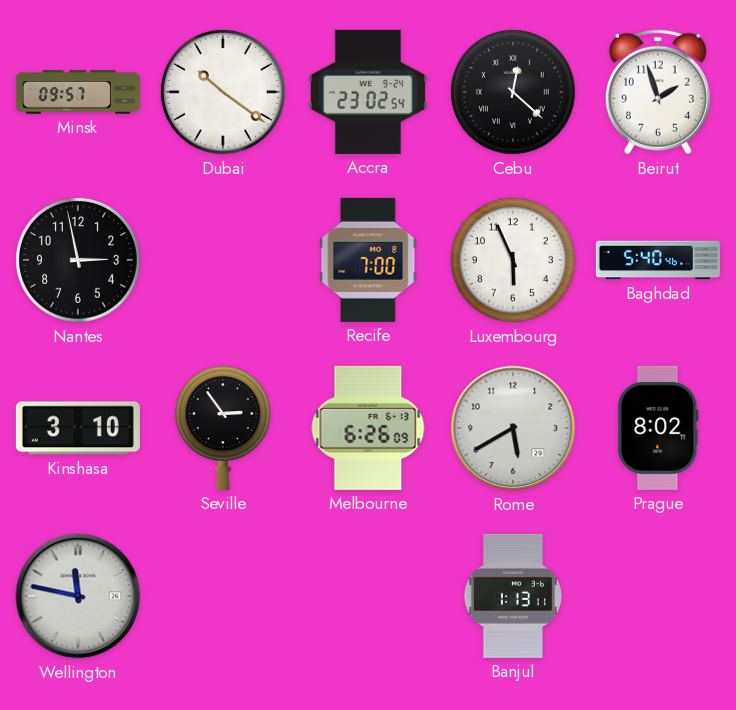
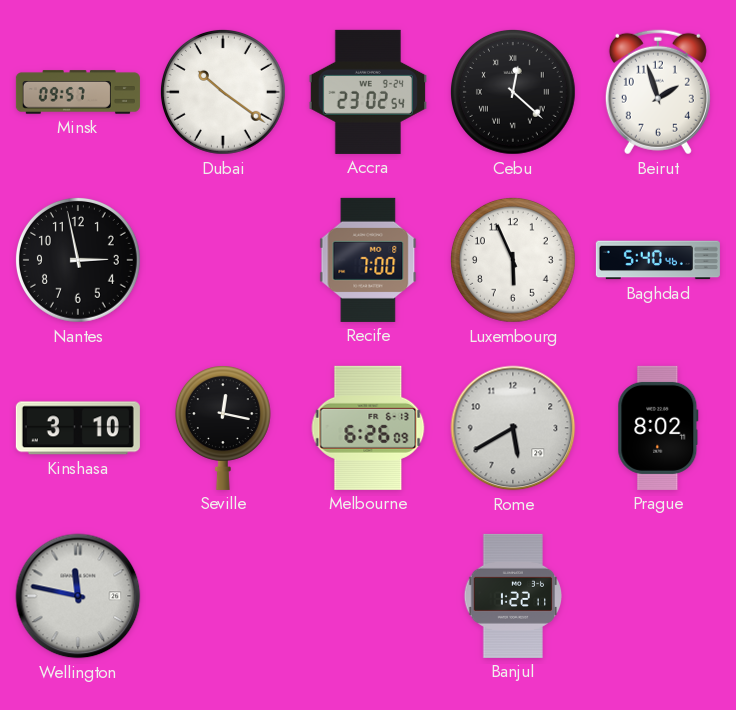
Seville: 2:54 -> 12:17
Banjul: 1:13 -> 1:22
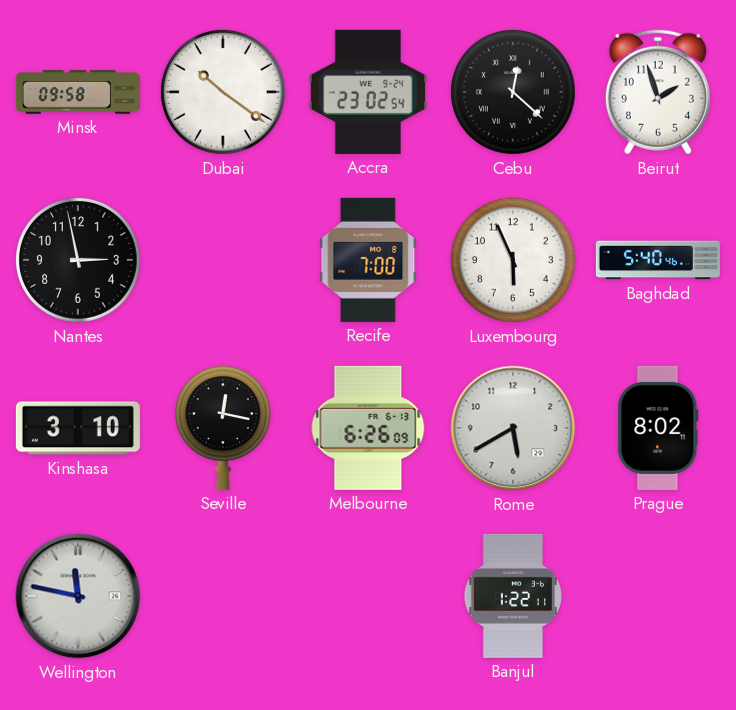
Minsk: 09:57 -> 09:58
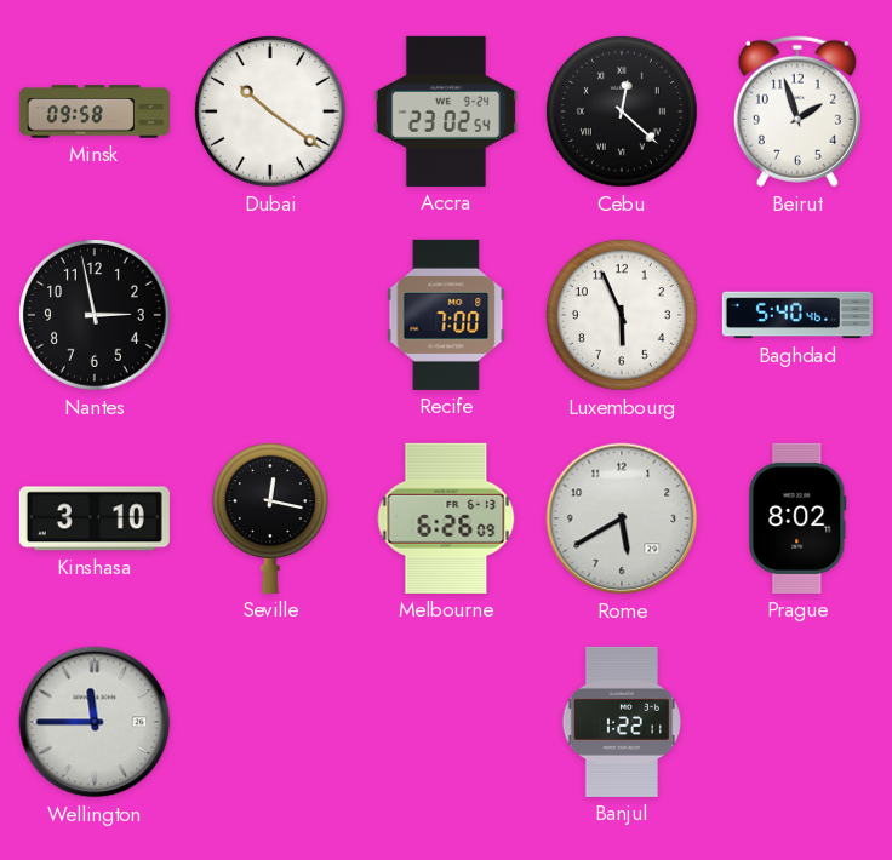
Wellington: 11:47 -> 11:45
